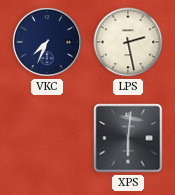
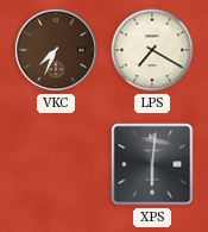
VKC dial: navy -> brown
LPS: 2:28 -> 7:20
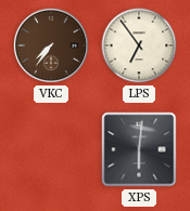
VKC: 7:34 -> 7:36
LPS: 7:20 -> 6:54
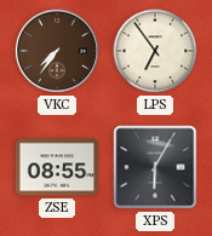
ZSE: none -> 08:55
XPS: 6:01 -> 6:05
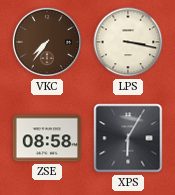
LPS: 6:54 -> 3:17
ZSE: 08:55 -> 08:58
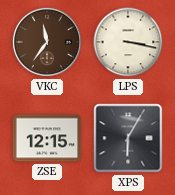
VKC: 7:36 -> 11:36
ZSE: 08:58 -> 12:15
